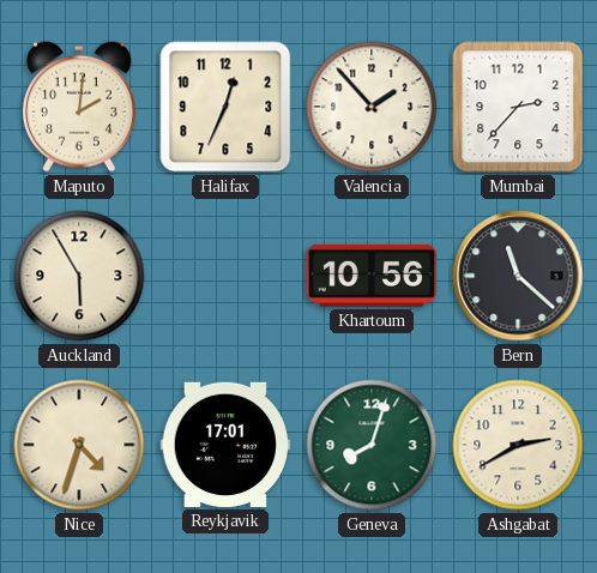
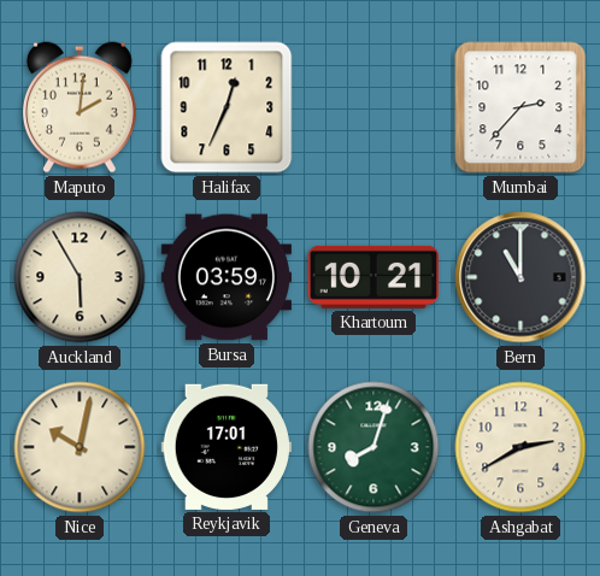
Valencia: 1:53 -> none
Bursa: none -> 03:59
Khartoum: 10:56 -> 10:21
Bern: 11:22 -> 11:00
Nice: 4:33 -> 10:02
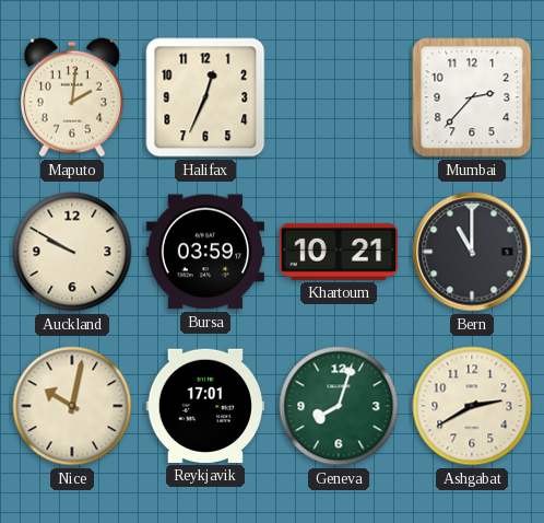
Auckland: 5:55 -> 9:50
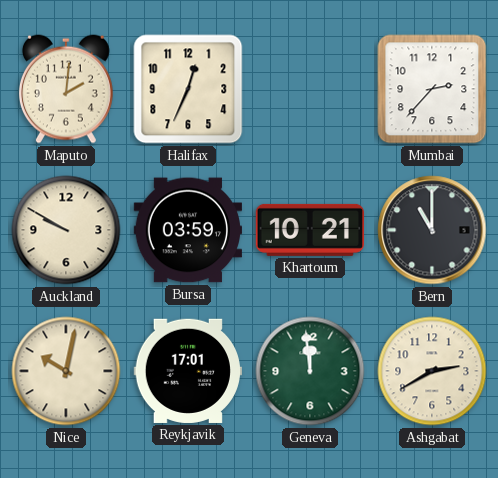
Geneva: 8:03 -> 11:59
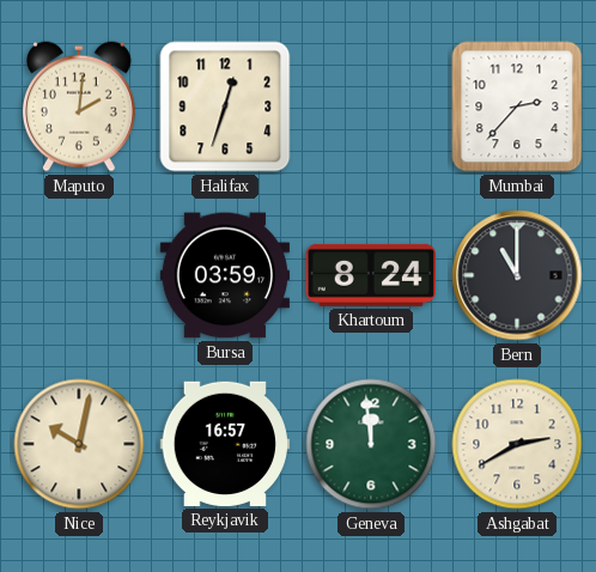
Halifax: 12:34 -> 12:33
Auckland: 9:50 -> none
Khartoum: 10:21 -> 8:24
Reykjavik: 17:01 -> 16:57
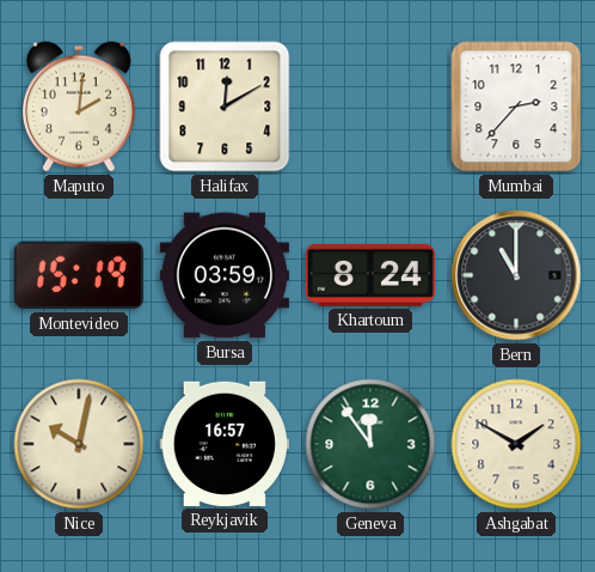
Halifax: 12:33 -> 12:10
Montevideo: none -> 15:19
Geneva: 11:59 -> 11:54
Ashgabat: 2:40 -> 1:50
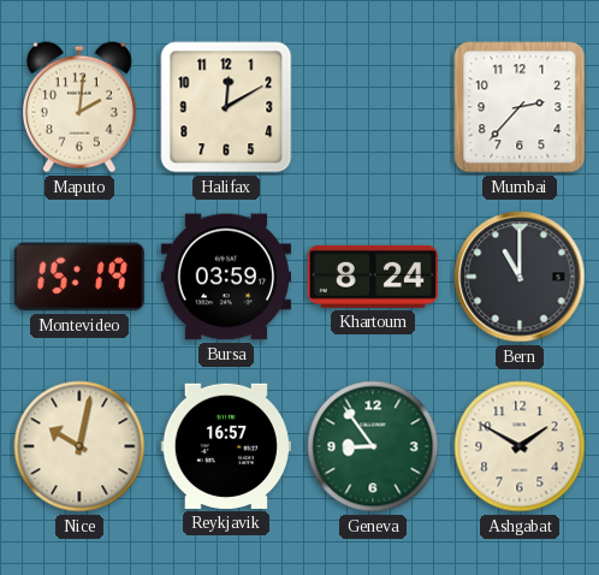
Geneva: 11:54 -> 8:54
